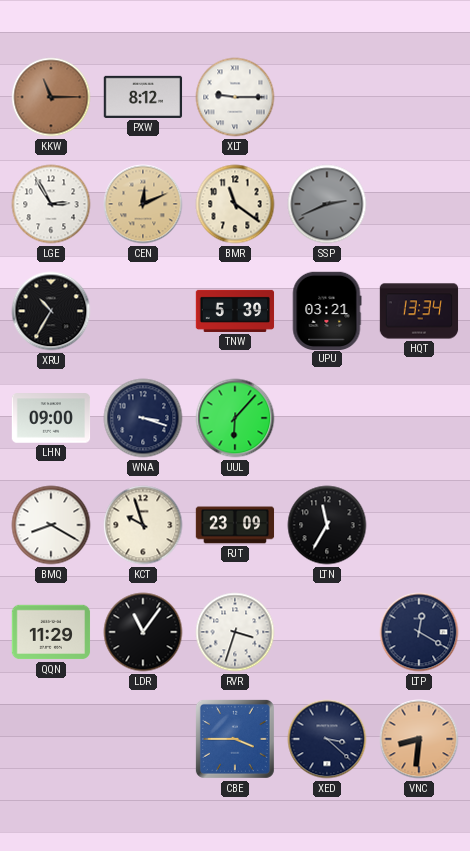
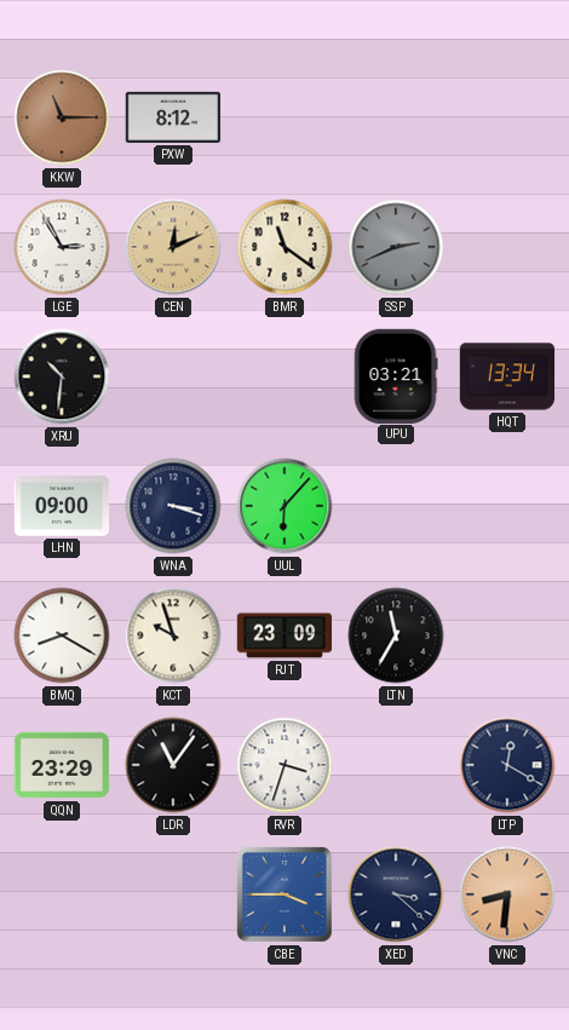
XLT: 9:15 -> none
XRU: 10:35 -> 10:31
TNW: 5:39 -> none
QQN: 11:29 -> 23:29
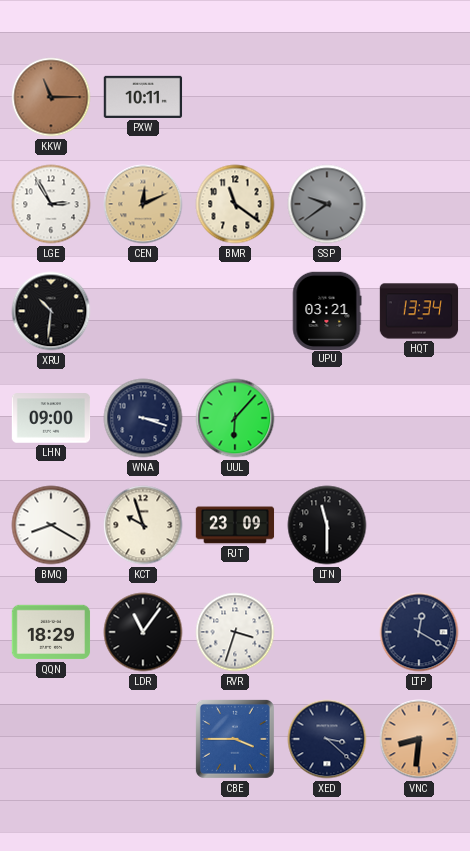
PXW: 8:12 -> 10:11
SSP: 2:41 -> 9:39
LTN: 11:35 -> 11:30
QQN: 23:29 -> 18:29
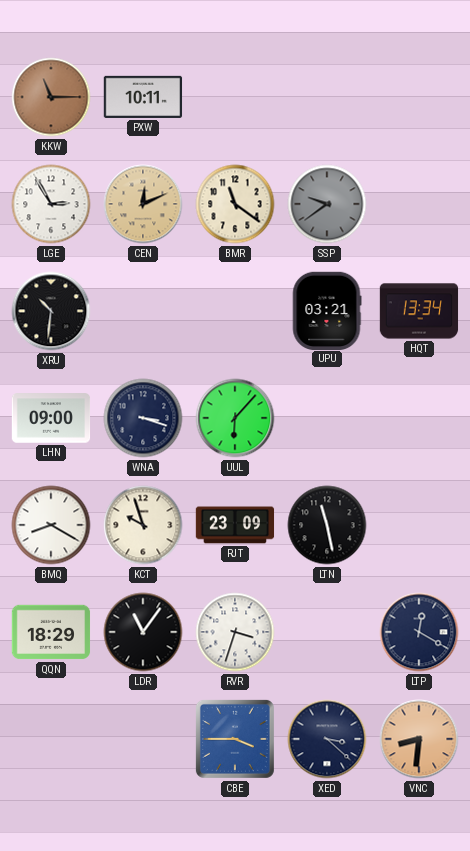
LTN: 11:30 -> 11:28
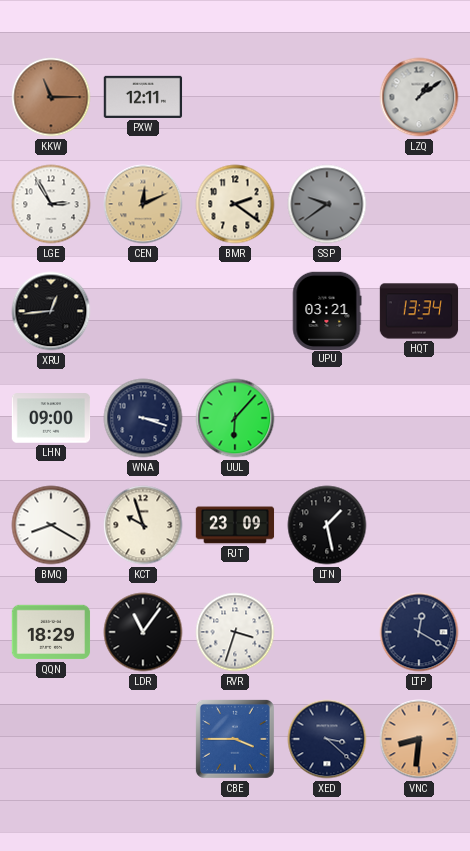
PXW: 10:11 -> 12:11
LZQ: none -> 1:09
BMR: 11:21 -> 2:21
XRU: 10:31 -> 12:44
LTN: 11:28 -> 1:28
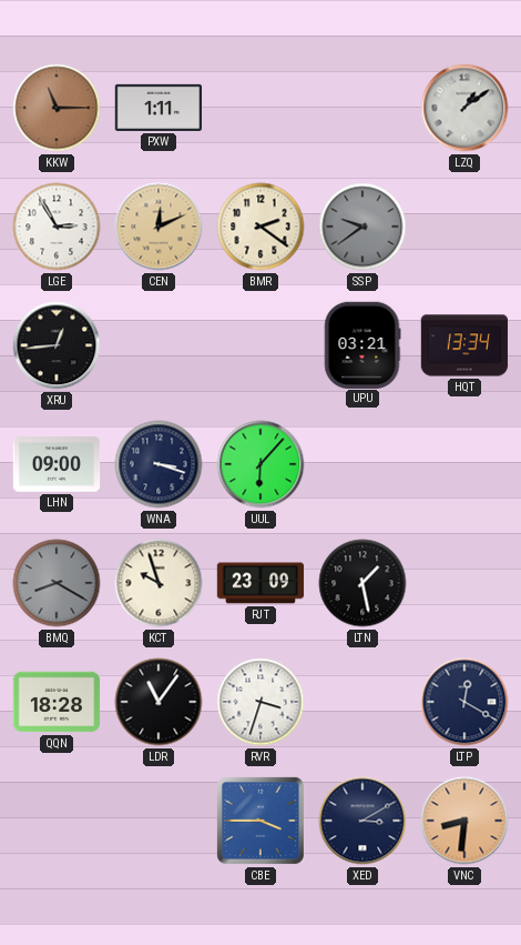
PXW: 12:11 -> 1:11
BMQ dial: white -> grey
QQN: 18:29 -> 18:28
XED: 3:22 -> 3:10
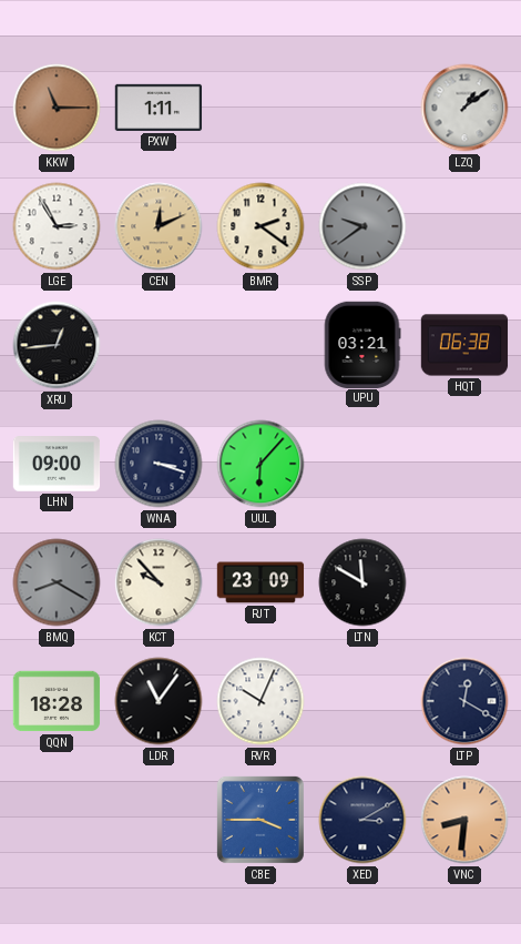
HQT: 13:34 -> 06:38
KCT: 9:57 -> 9:53
LTN: 1:28 -> 11:50
RVR: 3:33 -> 10:04
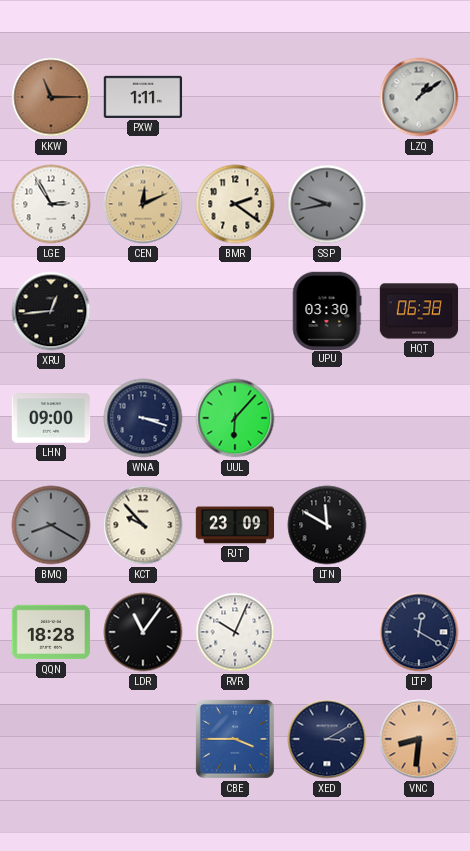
SSP: 9:39 -> 9:43
UPU: 03:21 -> 03:30
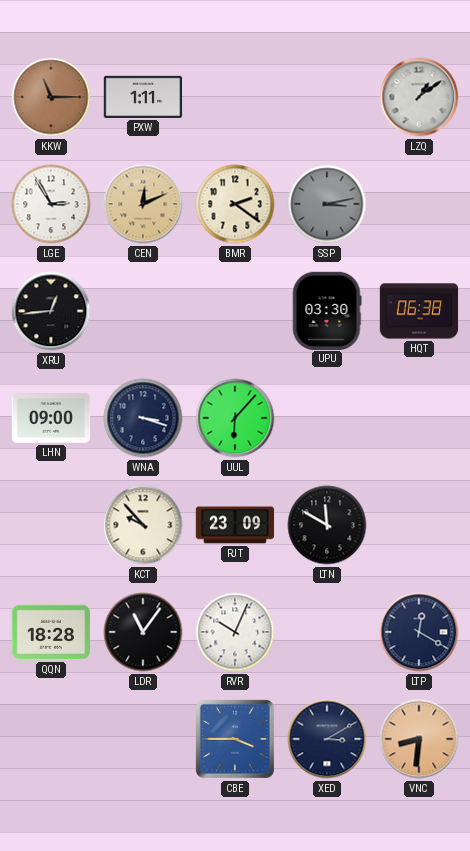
SSP: 9:43 -> 3:13
BMQ: 8:20 -> none
